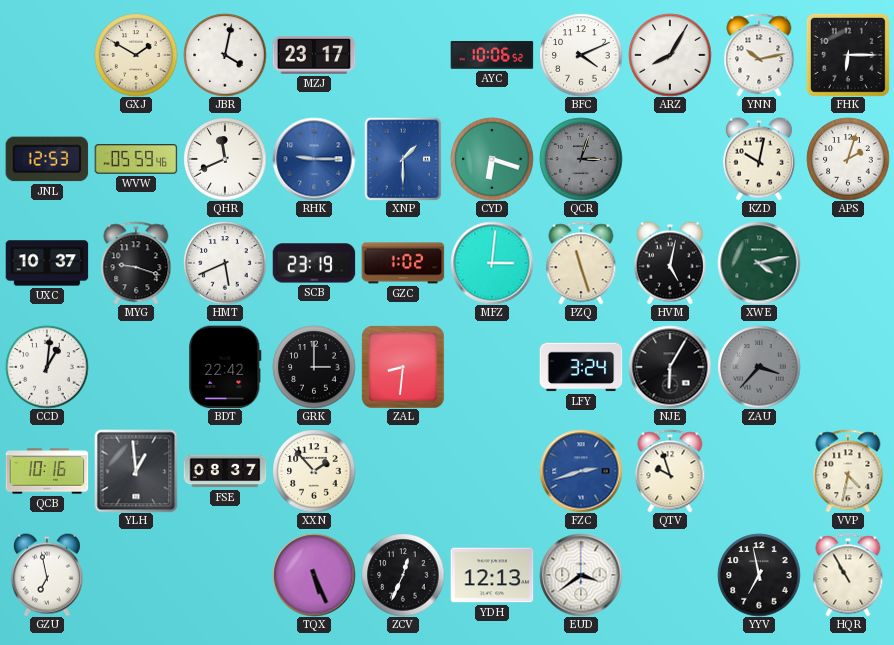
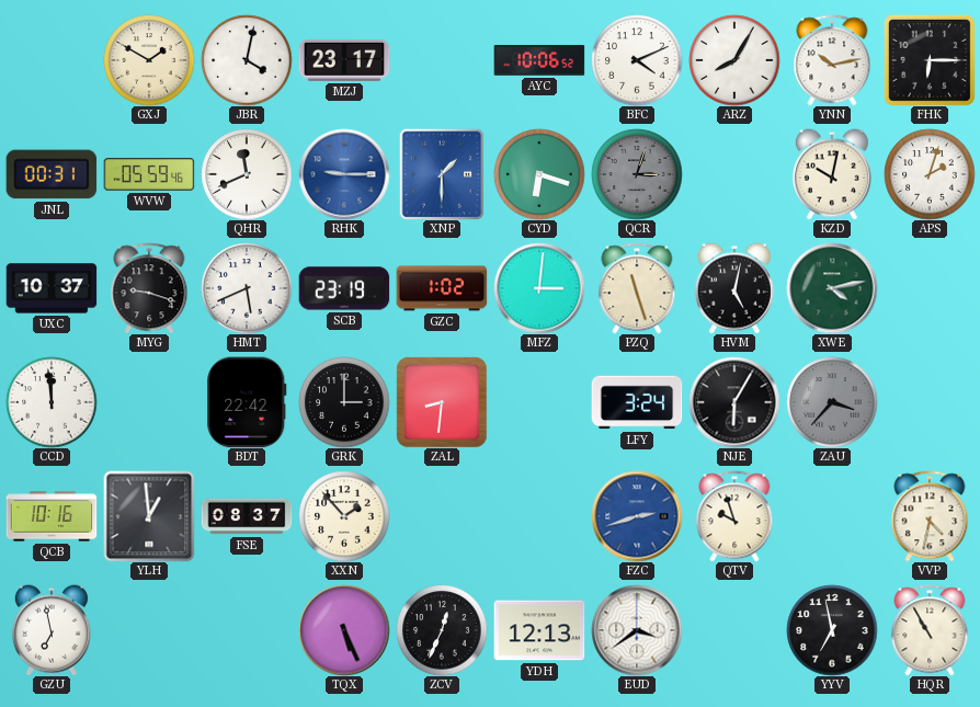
JNL: 12:53 -> 00:31
CCD: 1:01 -> 11:59
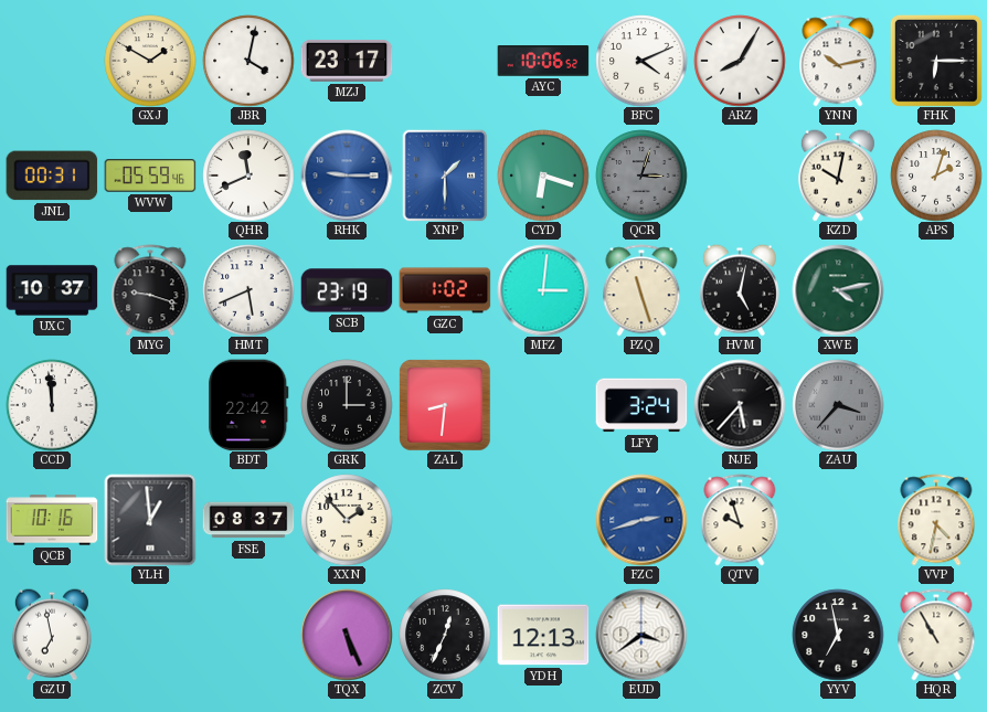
NJE: 6:05 -> 5:37
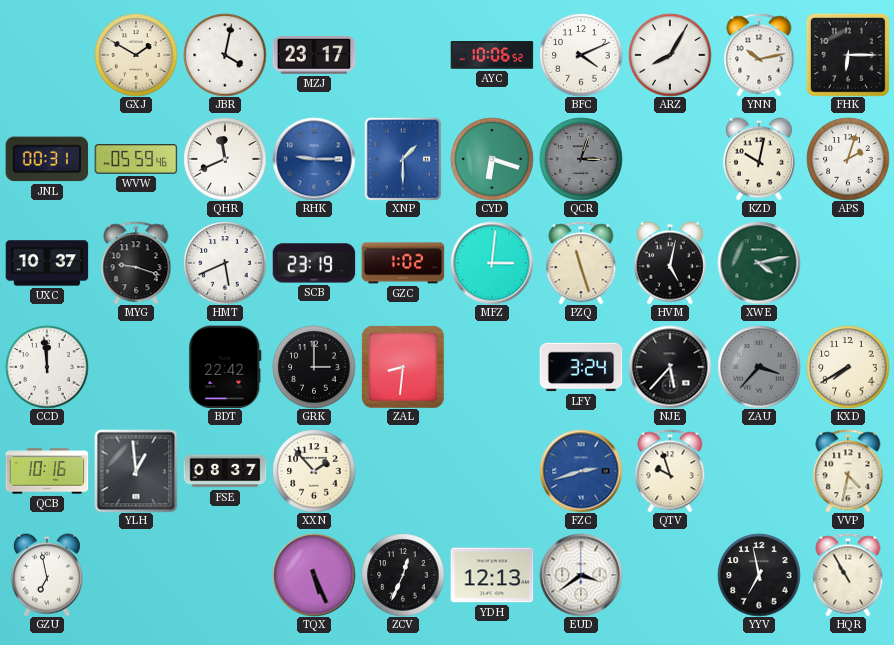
KXD: none -> 7:40
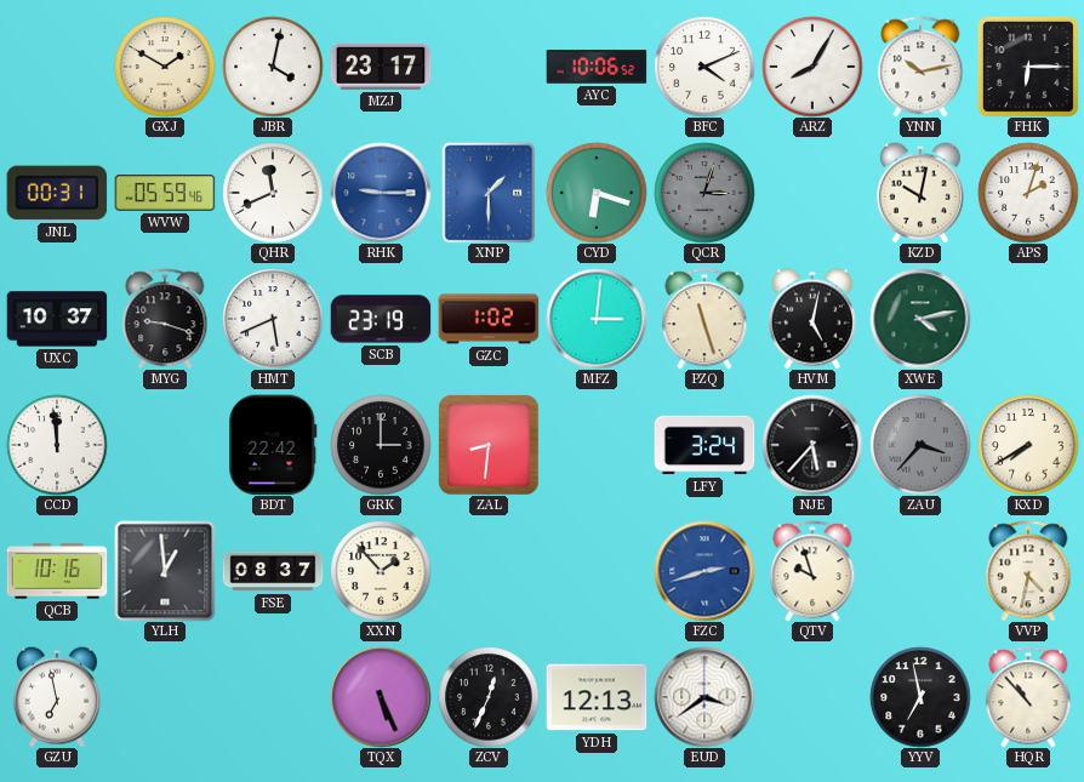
HQR: 10:55 -> 10:53
